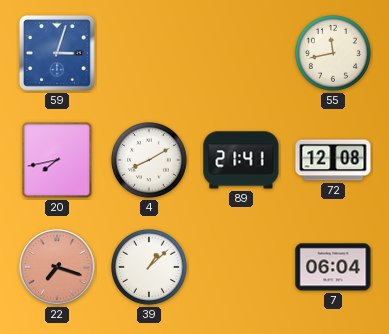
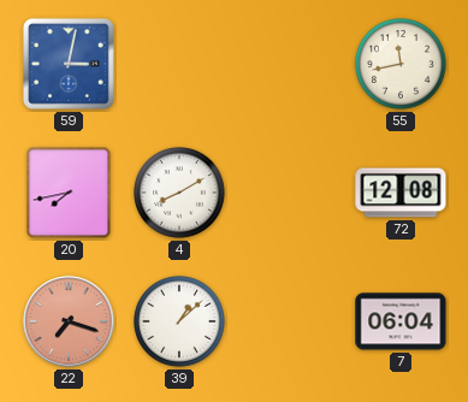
59: 3:03 -> 3:02
89: 21:41 -> none
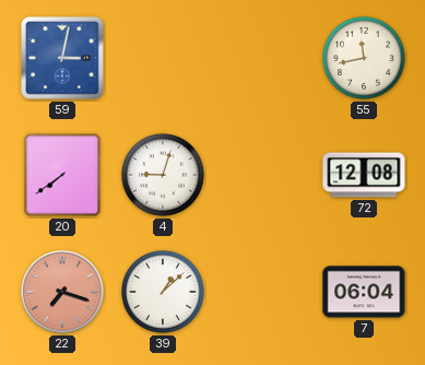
20: 7:43 -> 7:39
4: 8:10 -> 9:03
